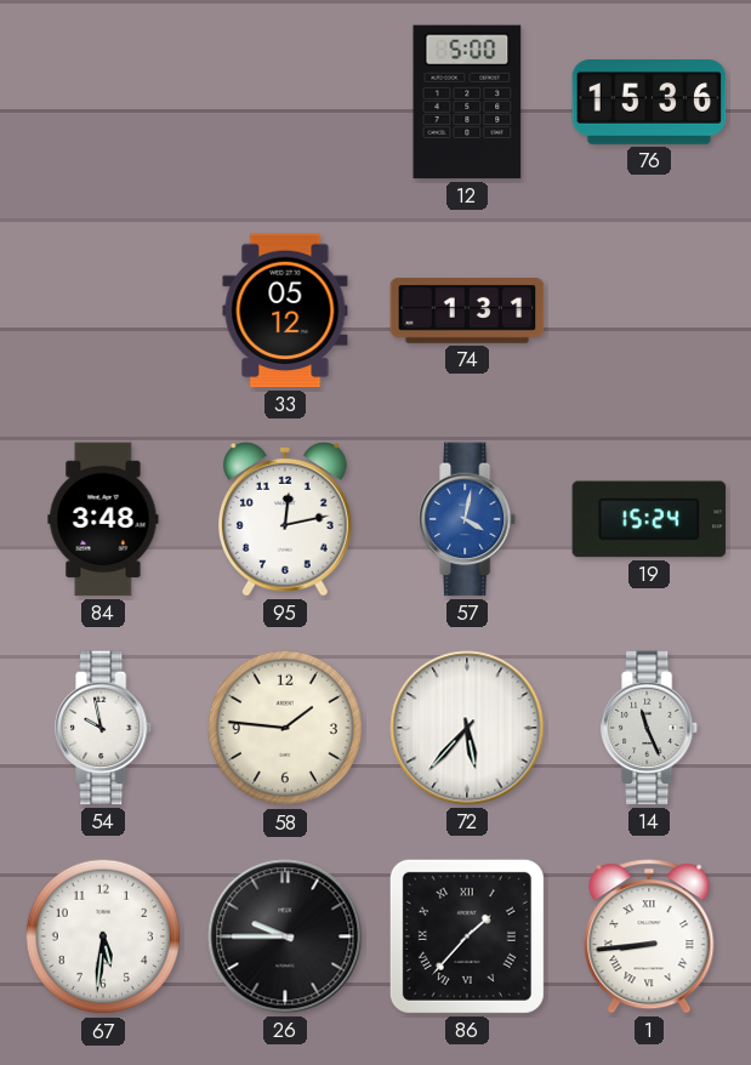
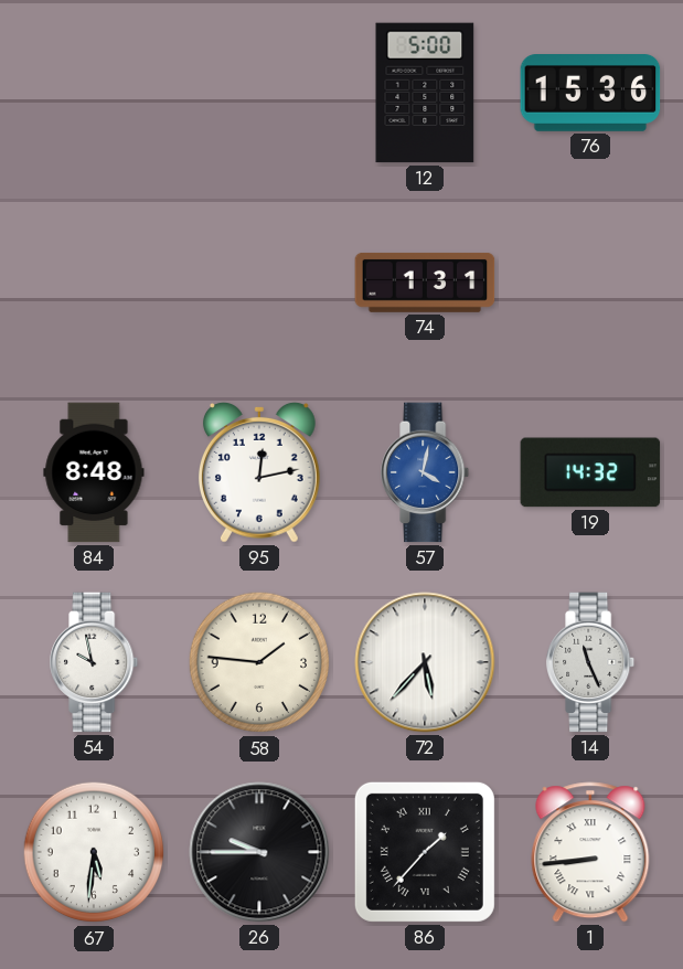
33: 05:12 -> none
84: 3:48 -> 8:48
19: 15:24 -> 14:32
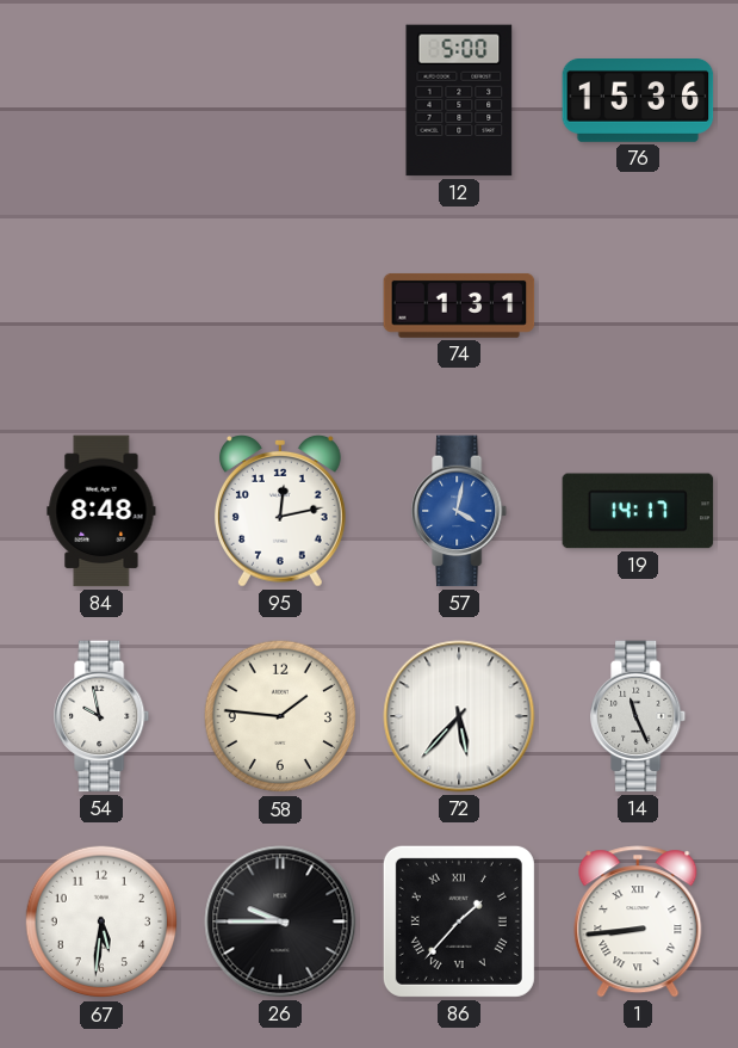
19: 14:32 -> 14:17
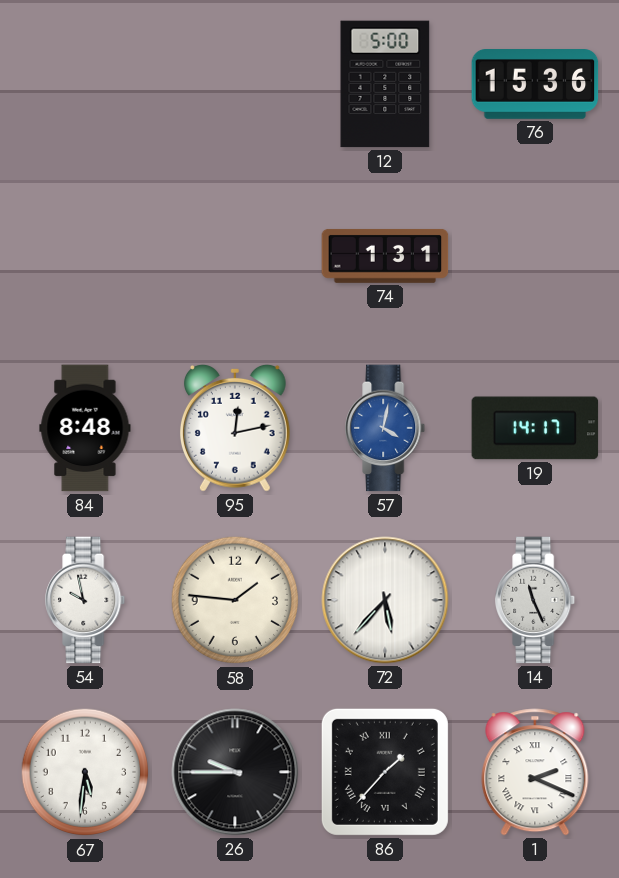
1: 8:44 -> 2:19
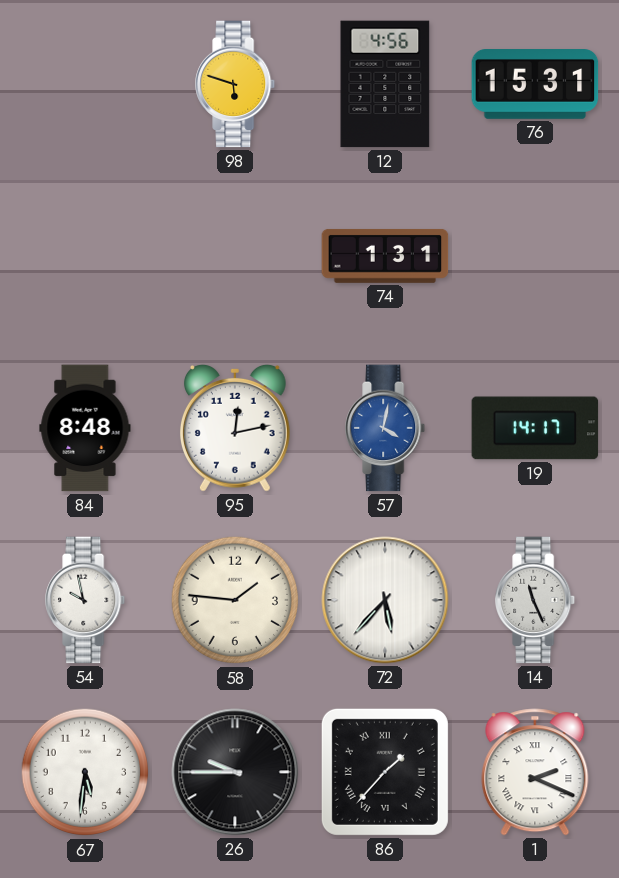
98: none -> 5:48
12: 5:00 -> 4:56
76: 15:36 -> 15:31
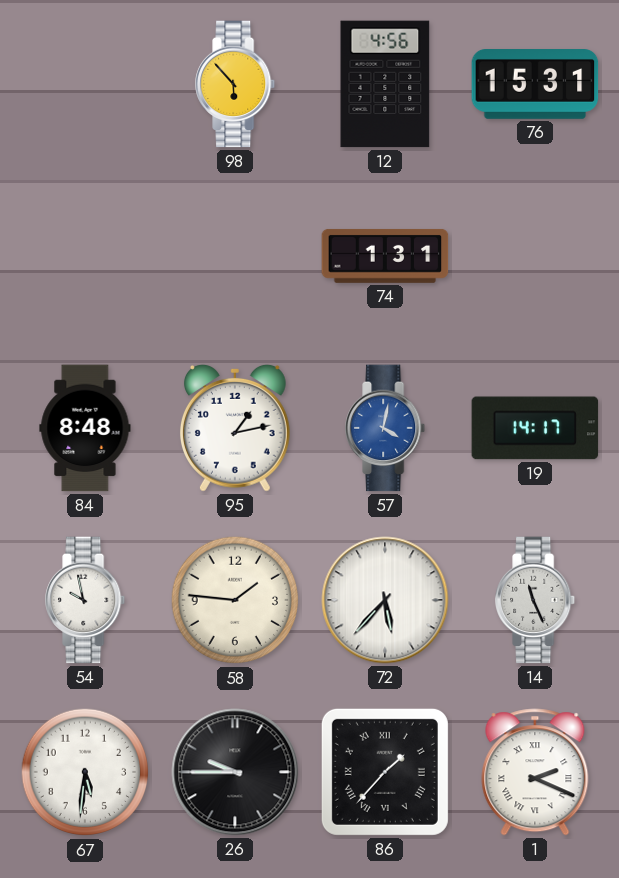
98: 5:48 -> 5:53
95: 12:13 -> 1:13
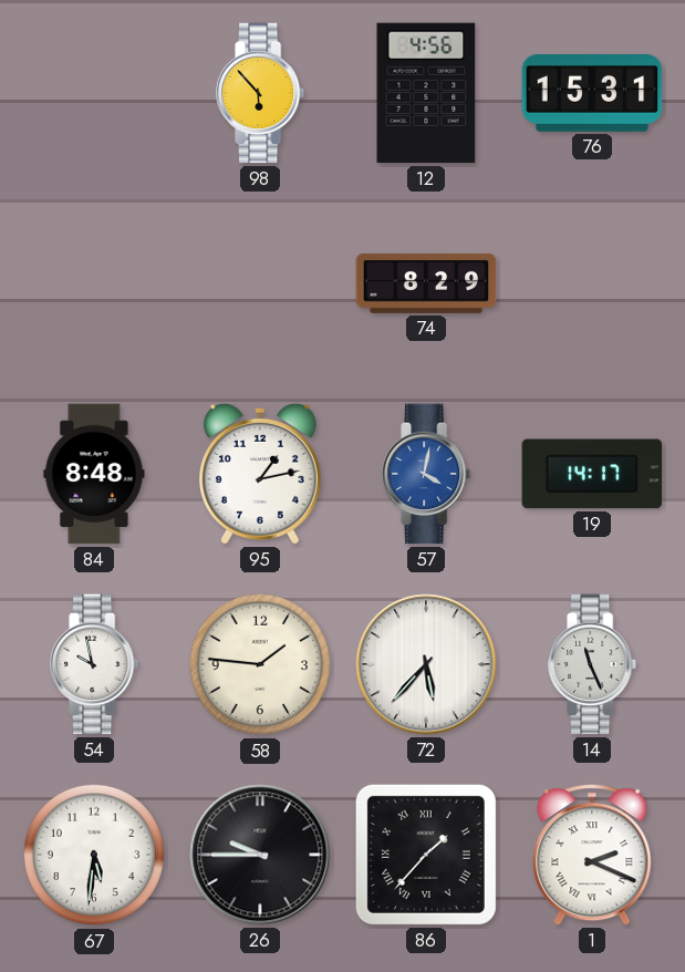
74: 1:31 -> 8:29
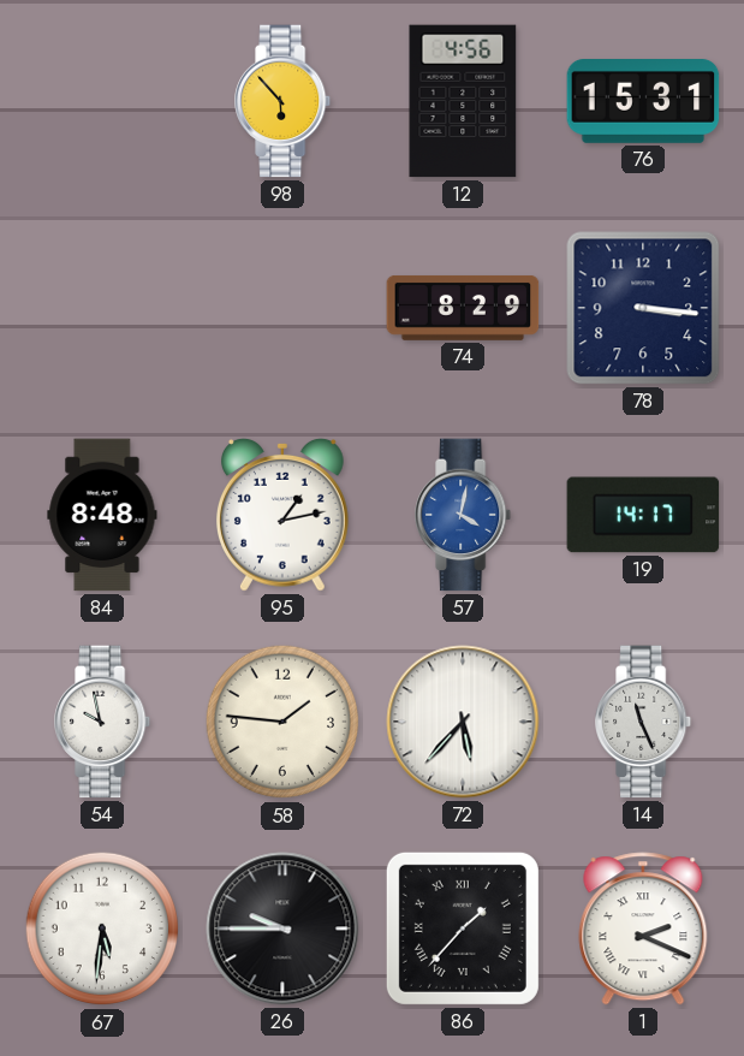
78: none -> 3:16
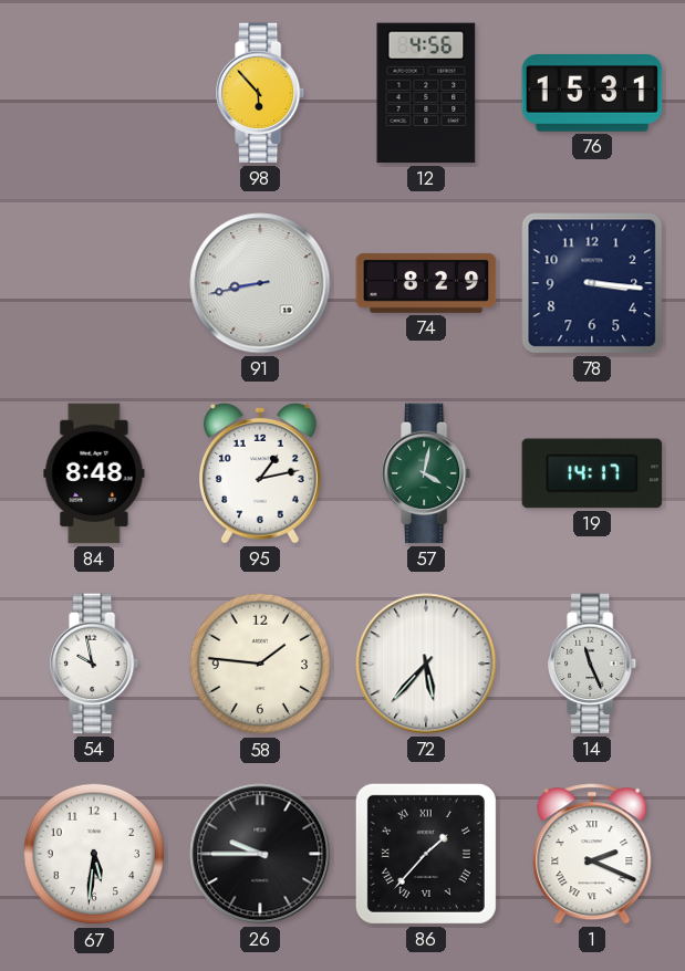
91: none -> 8:43
57 dial: blue -> green
